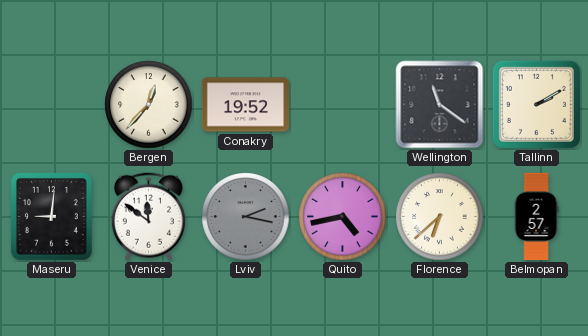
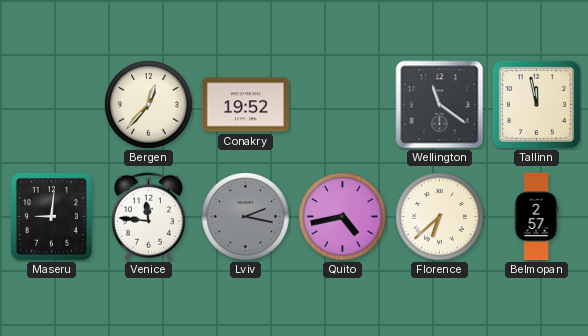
Tallinn: 2:10 -> 11:58
Venice: 11:51 -> 11:46
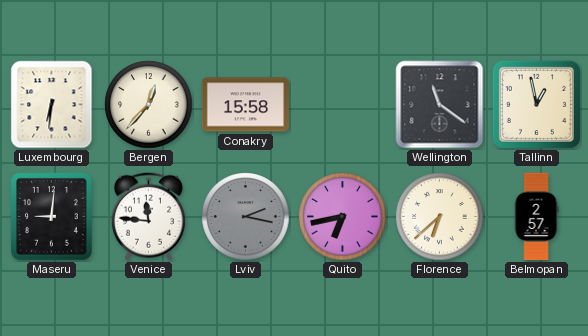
Luxembourg: none -> 6:31
Conakry: 19:52 -> 15:58
Tallinn: 11:58 -> 12:58
Quito: 4:43 -> 6:43
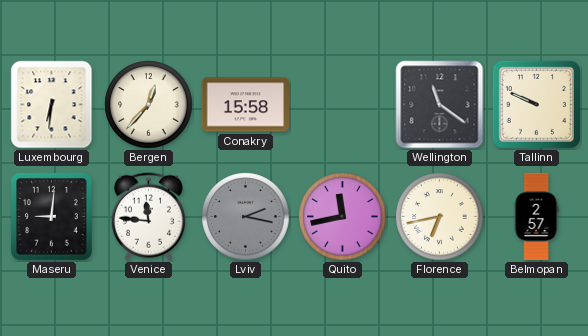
Tallinn: 12:58 -> 9:49
Quito: 6:43 -> 11:43
Florence: 6:38 -> 6:43
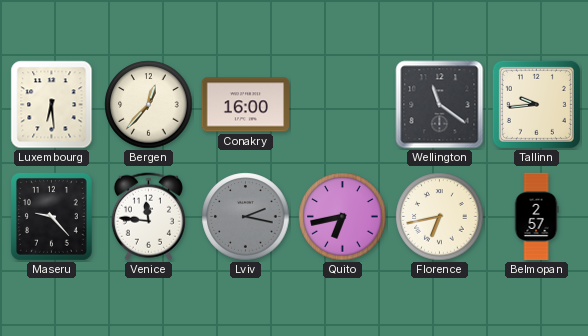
Luxembourg: 6:31 -> 6:29
Conakry: 15:58 -> 16:00
Tallinn: 9:49 -> 9:44
Maseru: 9:01 -> 9:23
Quito: 11:43 -> 6:43
